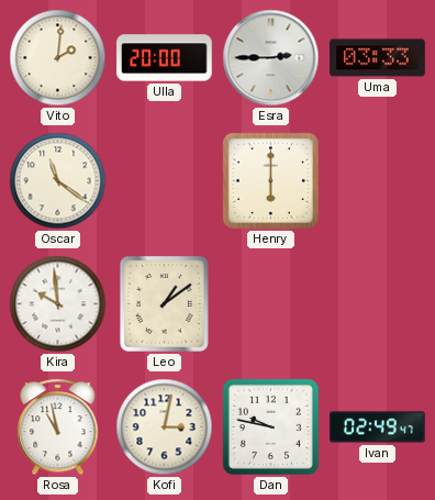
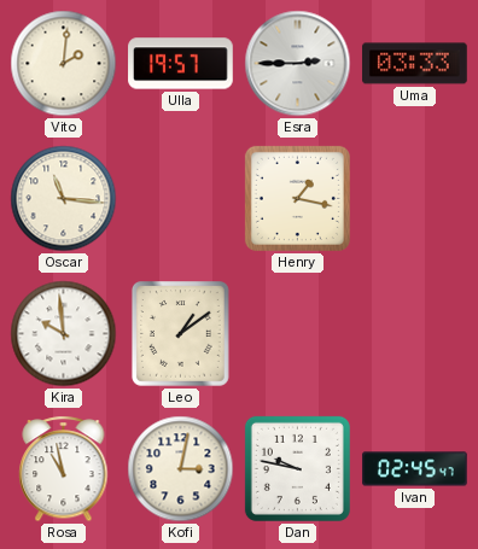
Ulla: 20:00 -> 19:57
Oscar: 11:21 -> 11:16
Henry: 6:00 -> 1:17
Ivan: 02:49 -> 02:45
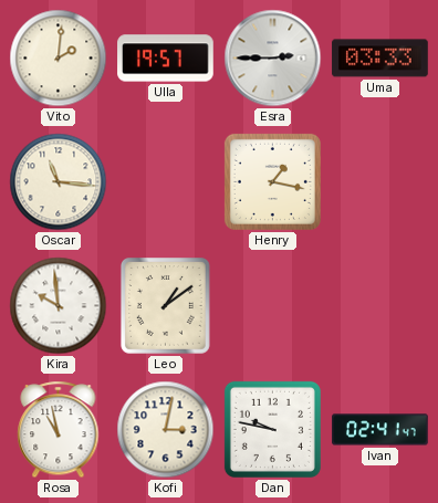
Ivan: 02:45 -> 02:41
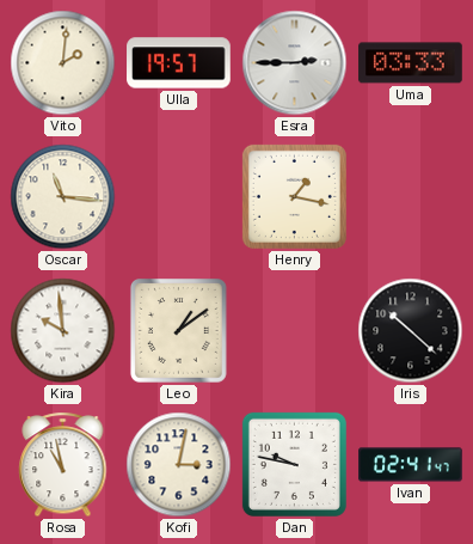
Iris: none -> 10:22
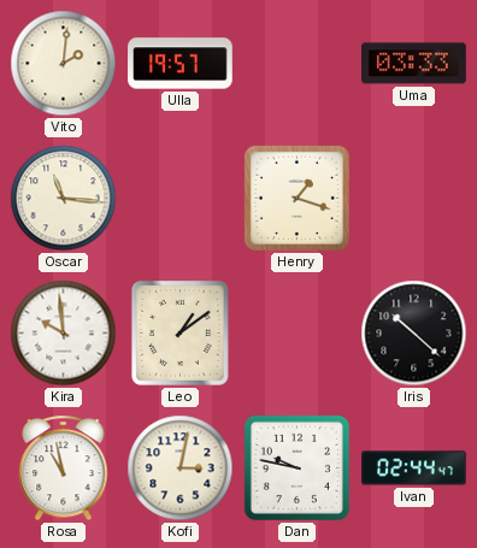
Esra: 2:45 -> none
Henry: 1:17 -> 1:18
Ivan: 02:41 -> 02:44
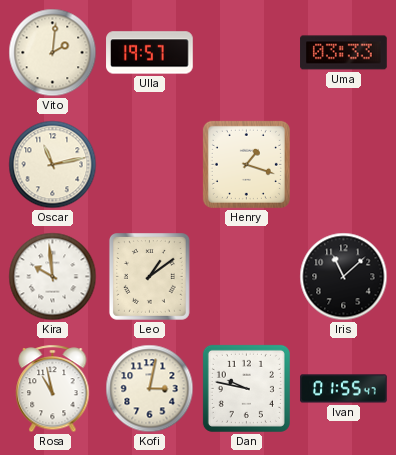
Oscar: 11:16 -> 11:13
Iris: 10:22 -> 11:08
Ivan: 02:44 -> 01:55
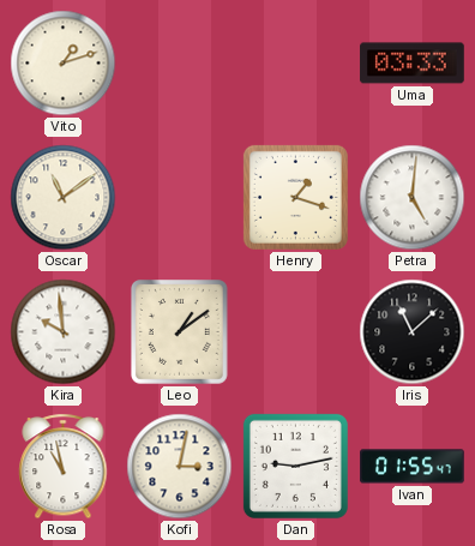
Vito: 2:01 -> 1:12
Ulla: 19:57 -> none
Oscar: 11:13 -> 11:09
Petra: none -> 5:01
Dan: 9:47 -> 9:13
